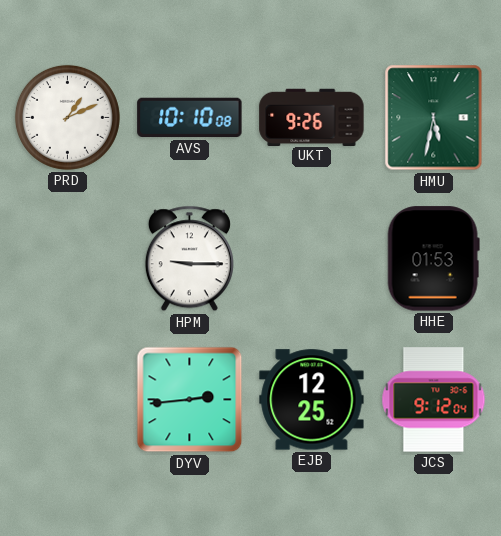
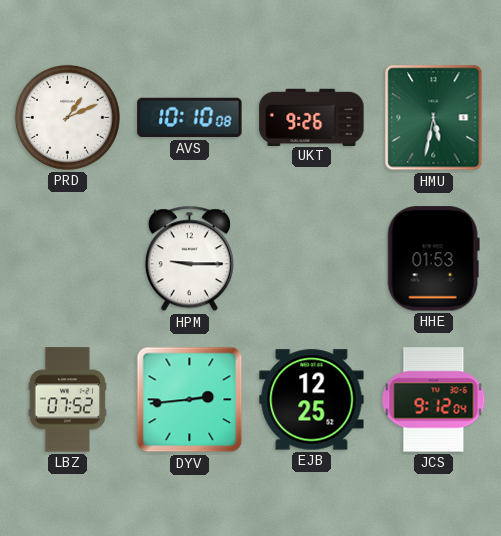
LBZ: none -> 07:52
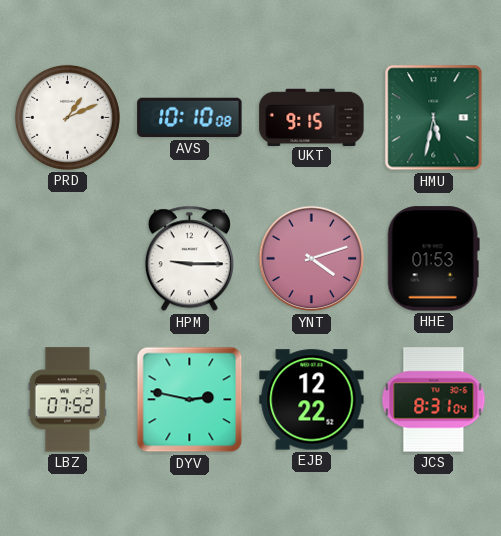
UKT: 9:26 -> 9:15
YNT: none -> 4:12
DYV: 2:44 -> 2:47
EJB: 12:25 -> 12:22
JCS: 9:12 -> 8:31
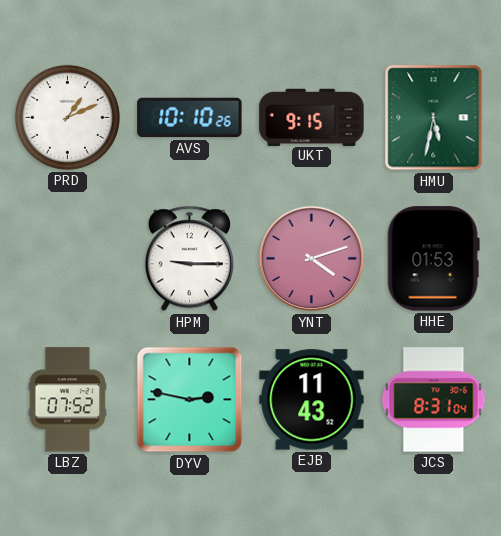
AVS: 10:10:08 -> 10:10:26
EJB: 12:22 -> 11:43
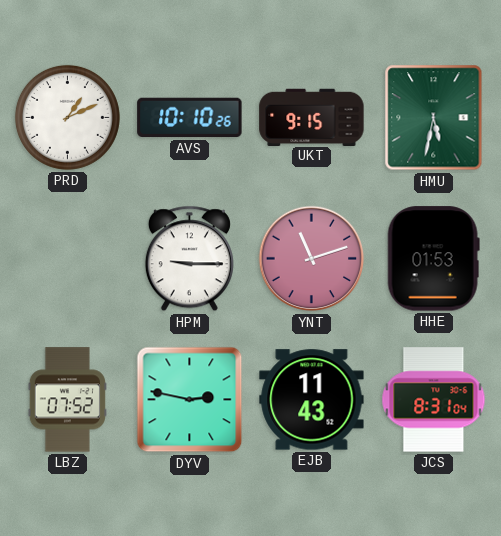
YNT: 4:12 -> 11:12
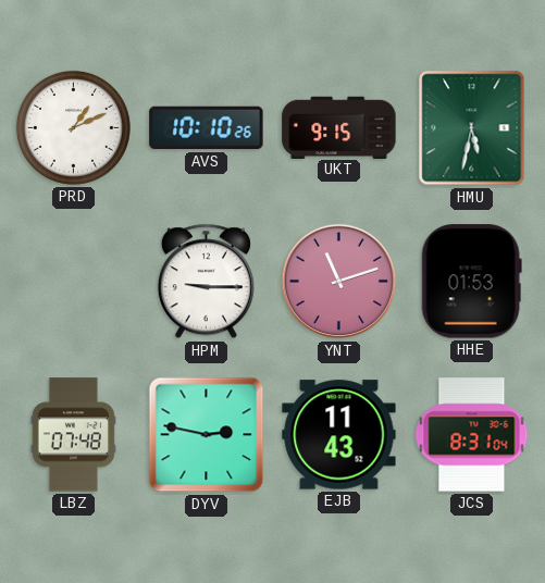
LBZ: 07:52 -> 07:48
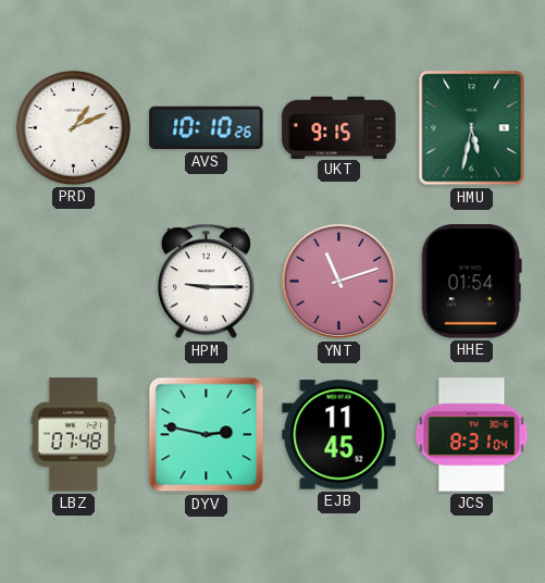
HHE: 01:53 -> 01:54
EJB: 11:43 -> 11:45
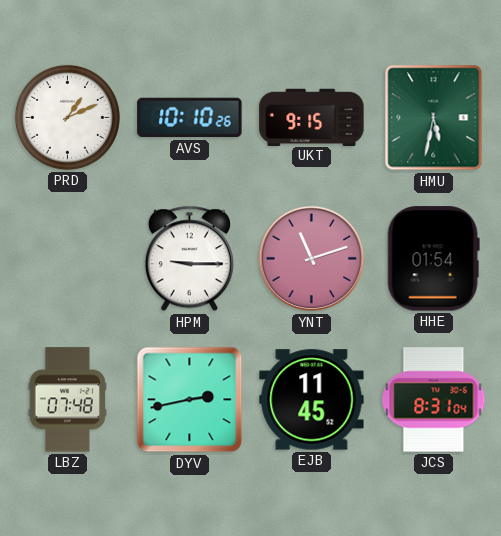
DYV: 2:47 -> 2:43
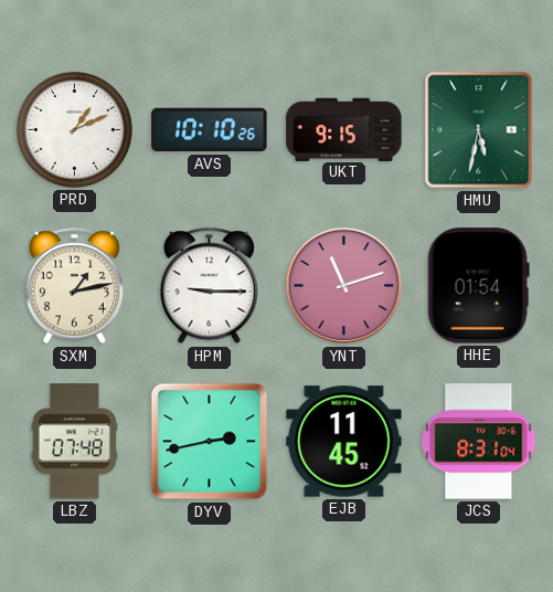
SXM: none -> 1:13
